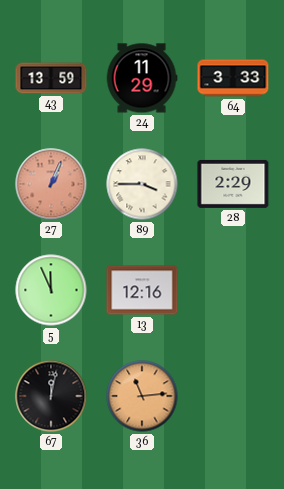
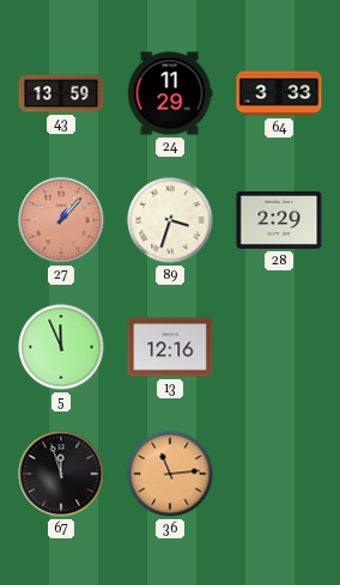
27: 1:04 -> 1:07
89: 3:45 -> 3:33
67: 12:02 -> 11:57
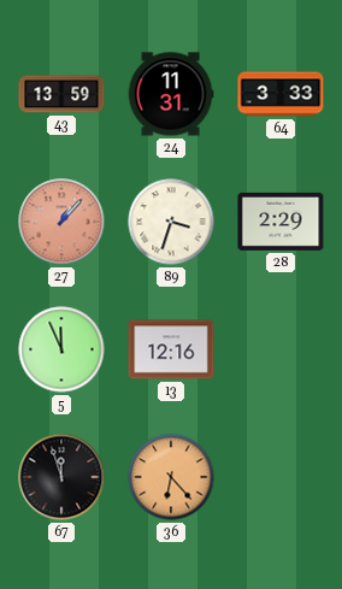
24: 11:29 -> 11:31
36: 11:14 -> 6:23
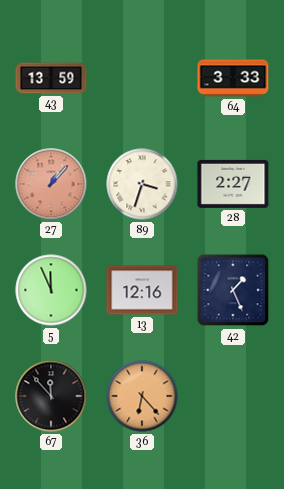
24: 11:31 -> none
28: 2:29 -> 2:27
42: none -> 1:26
67: 11:57 -> 11:53
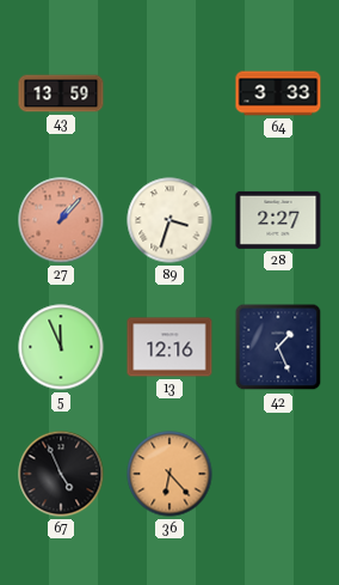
67: 11:53 -> 4:56
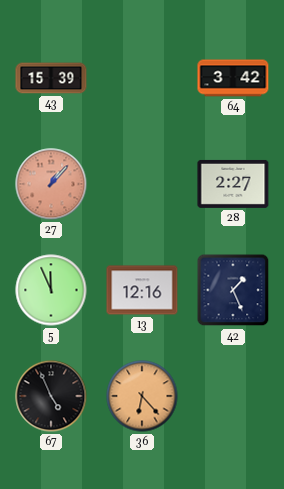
43: 13:59 -> 15:39
64: 3:33 -> 3:42
89: 3:33 -> none
